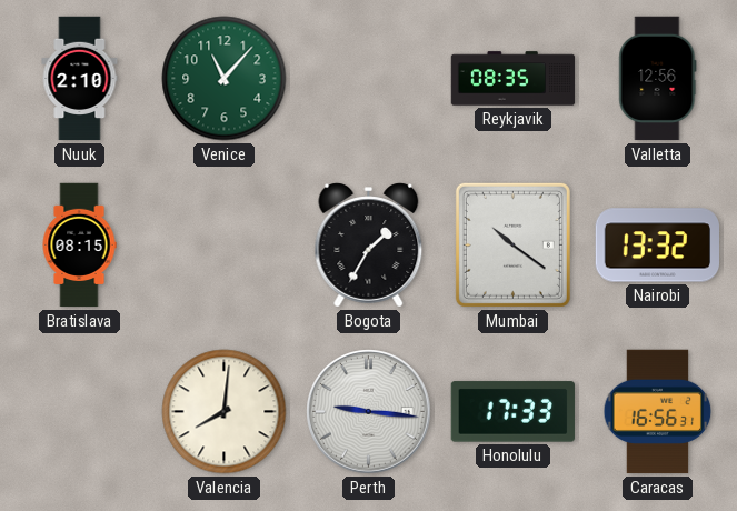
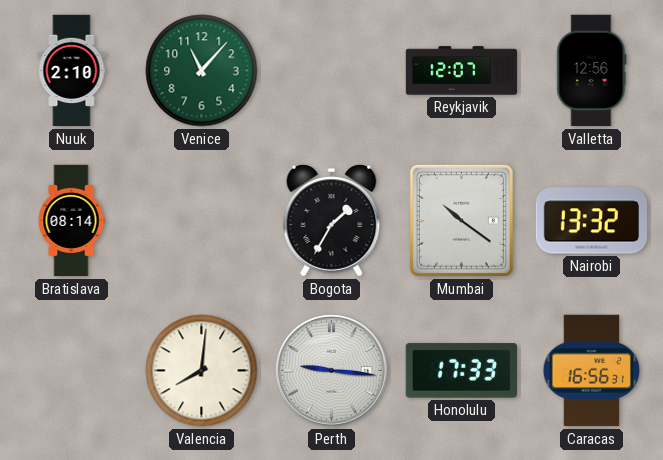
Reykjavik: 08:35 -> 12:07
Bratislava: 08:15 -> 08:14
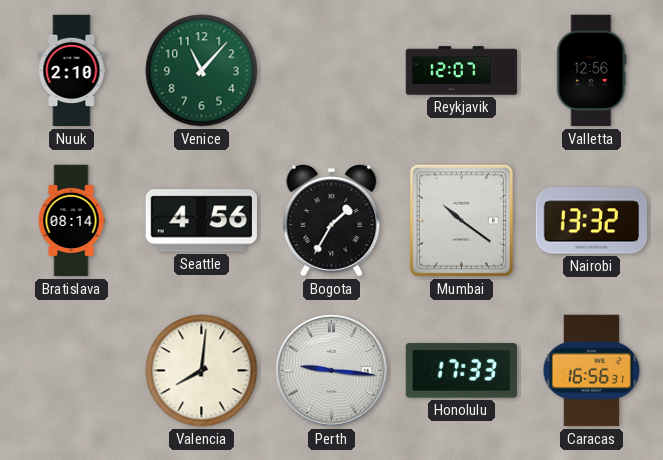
Seattle: none -> 4:56
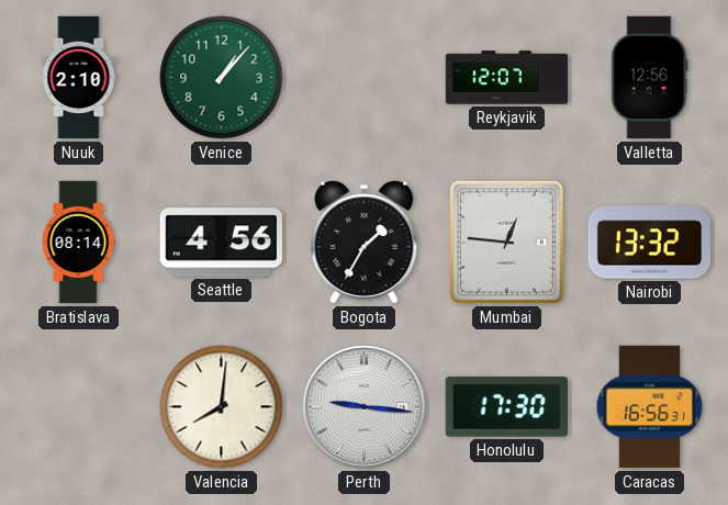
Venice: 11:07 -> 1:07
Mumbai: 10:21 -> 12:46
Honolulu: 17:33 -> 17:30
